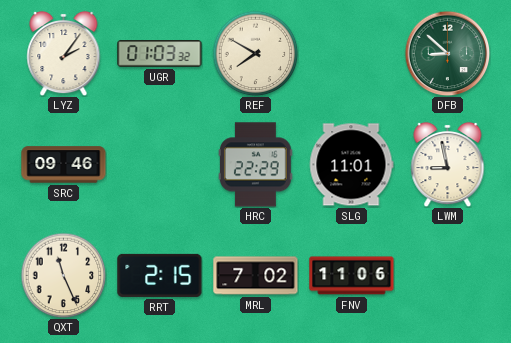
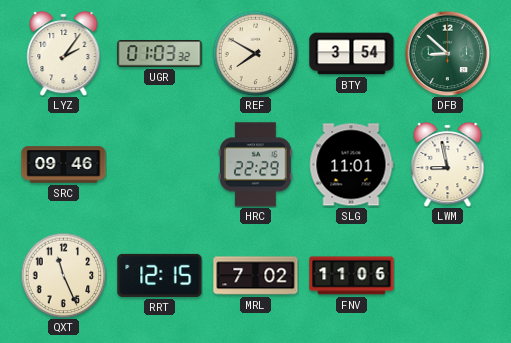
BTY: none -> 3:54
RRT: 2:15 -> 12:15
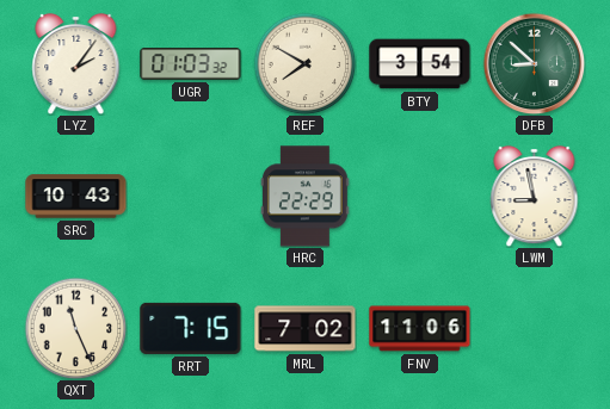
SRC: 09:46 -> 10:43
SLG: 11:01 -> none
RRT: 12:15 -> 7:15
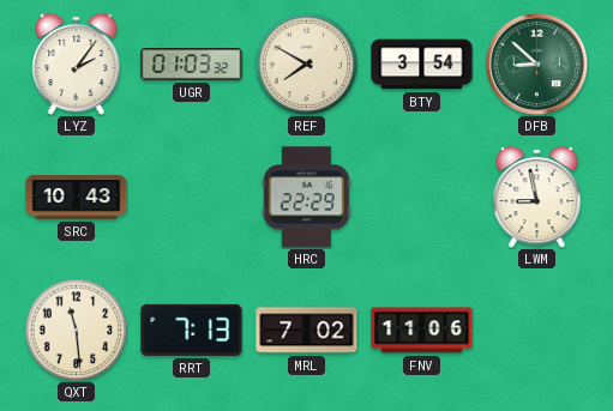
QXT: 11:26 -> 11:29
RRT: 7:15 -> 7:13
